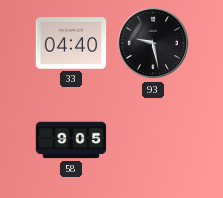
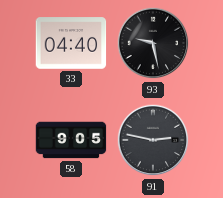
91: none -> 2:47
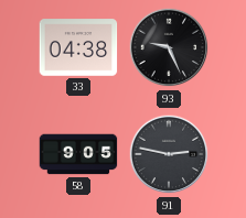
33: 04:40 -> 04:38
93: 9:28 -> 9:26
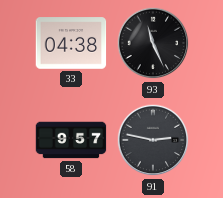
93: 9:26 -> 11:26
58: 9:05 -> 9:57
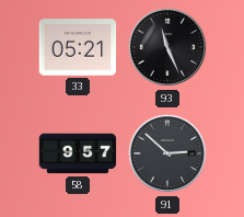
33: 04:38 -> 05:21
91: 2:47 -> 2:52
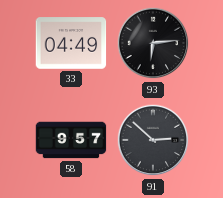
33: 05:21 -> 04:49
93: 11:26 -> 6:14
